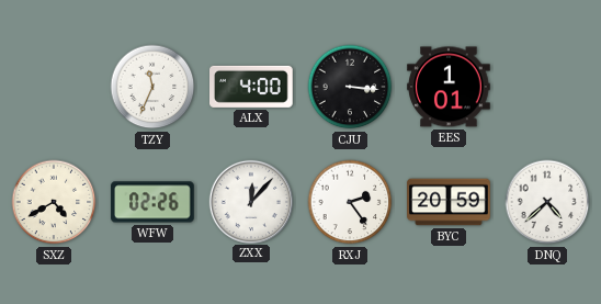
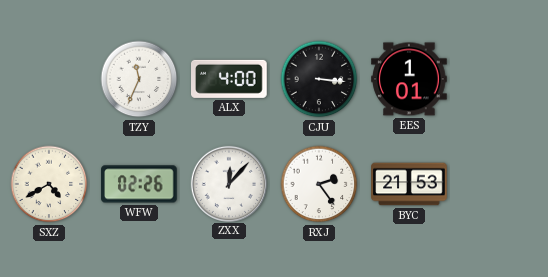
BYC: 20:59 -> 21:53
DNQ: 4:38 -> none
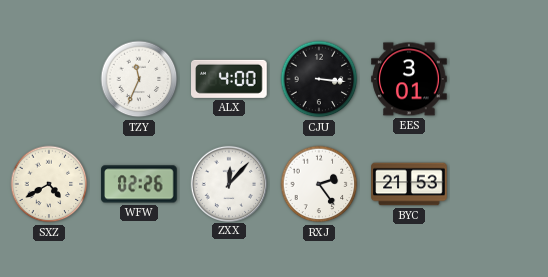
EES: 1:01 -> 3:01
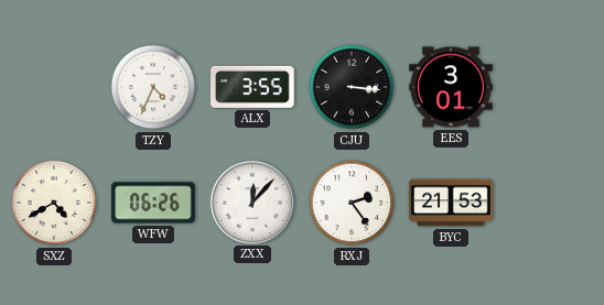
TZY: 11:34 -> 4:34
ALX: 4:00 -> 3:55
WFW: 02:26 -> 06:26
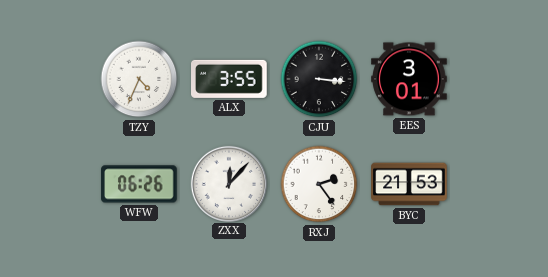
SXZ: 4:40 -> none
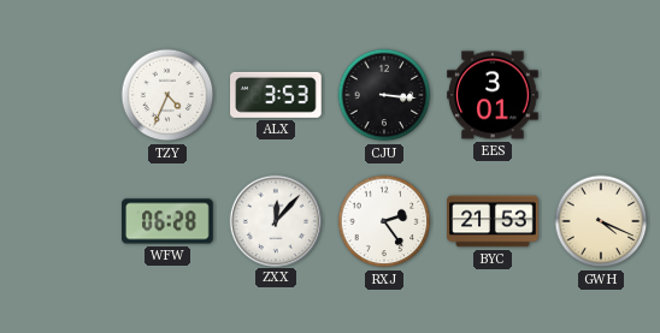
ALX: 3:55 -> 3:53
WFW: 06:26 -> 06:28
GWH: none -> 4:19
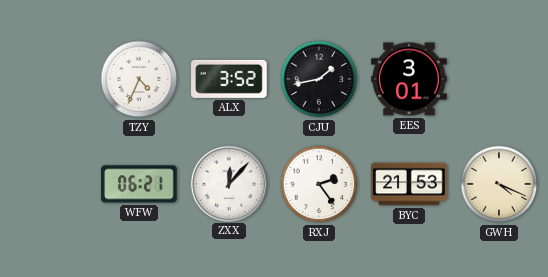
ALX: 3:53 -> 3:52
CJU: 3:16 -> 1:43
WFW: 06:28 -> 06:21
